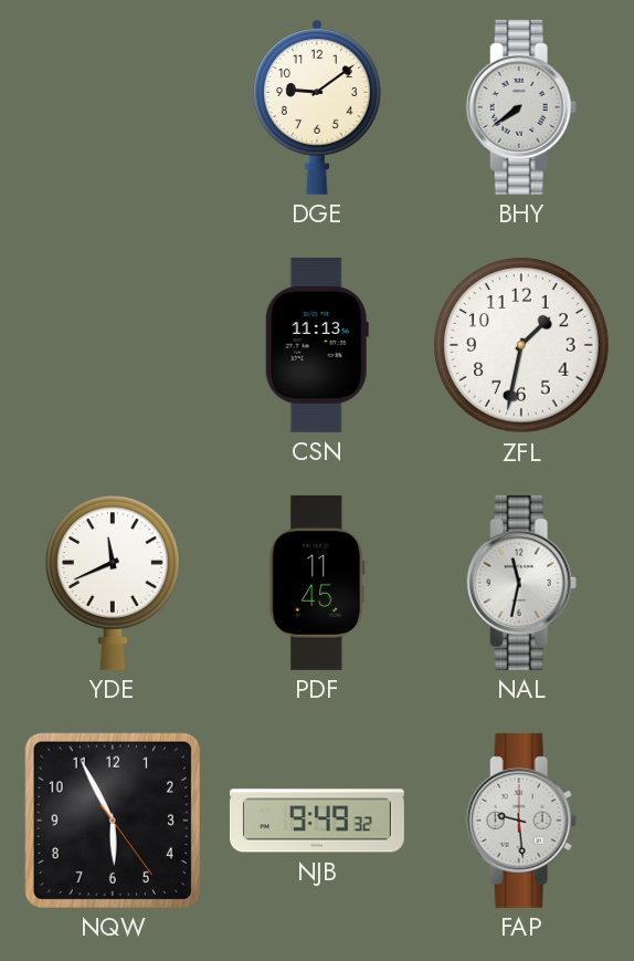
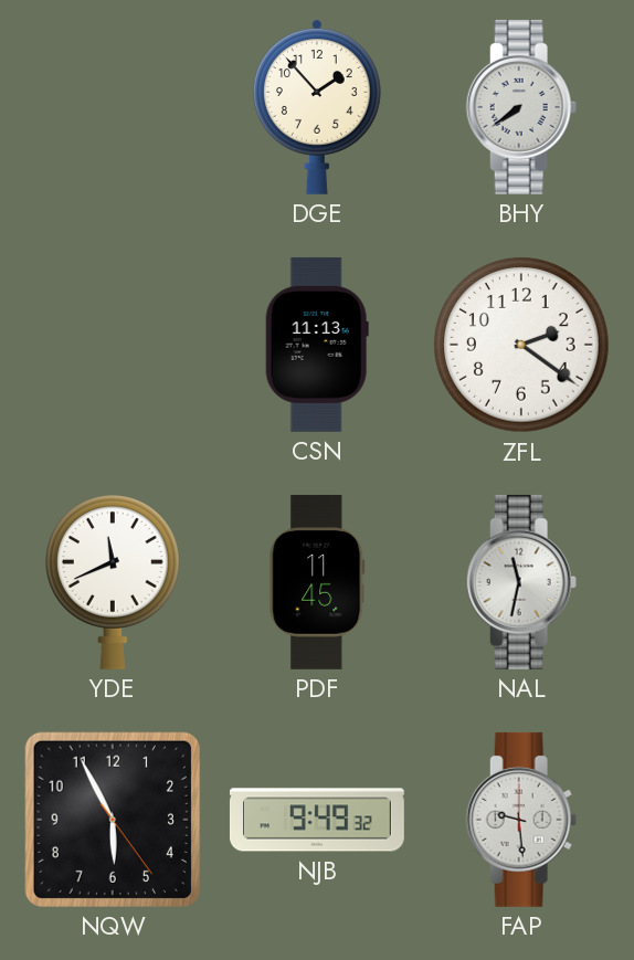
DGE: 9:09 -> 1:53
ZFL: 1:32 -> 2:21
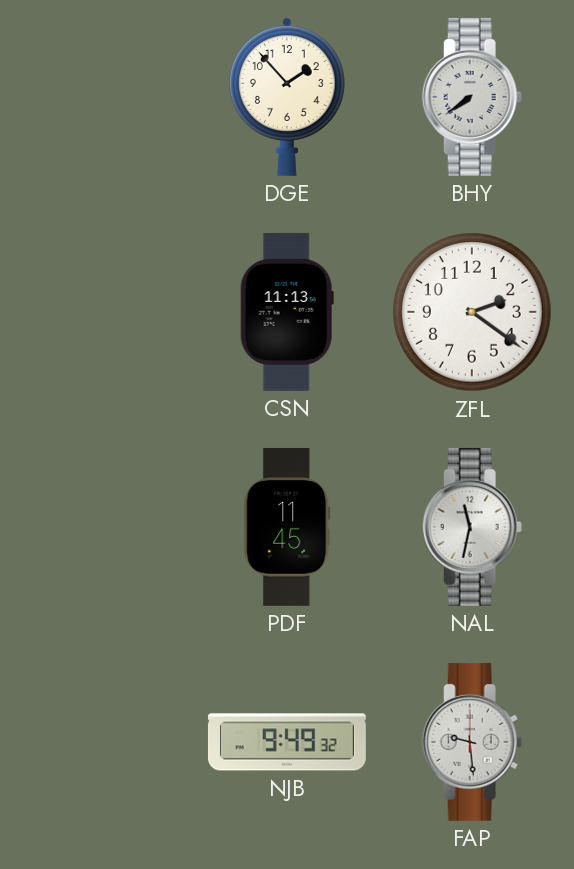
YDE: 11:41 -> none
NQW: 5:55 -> none
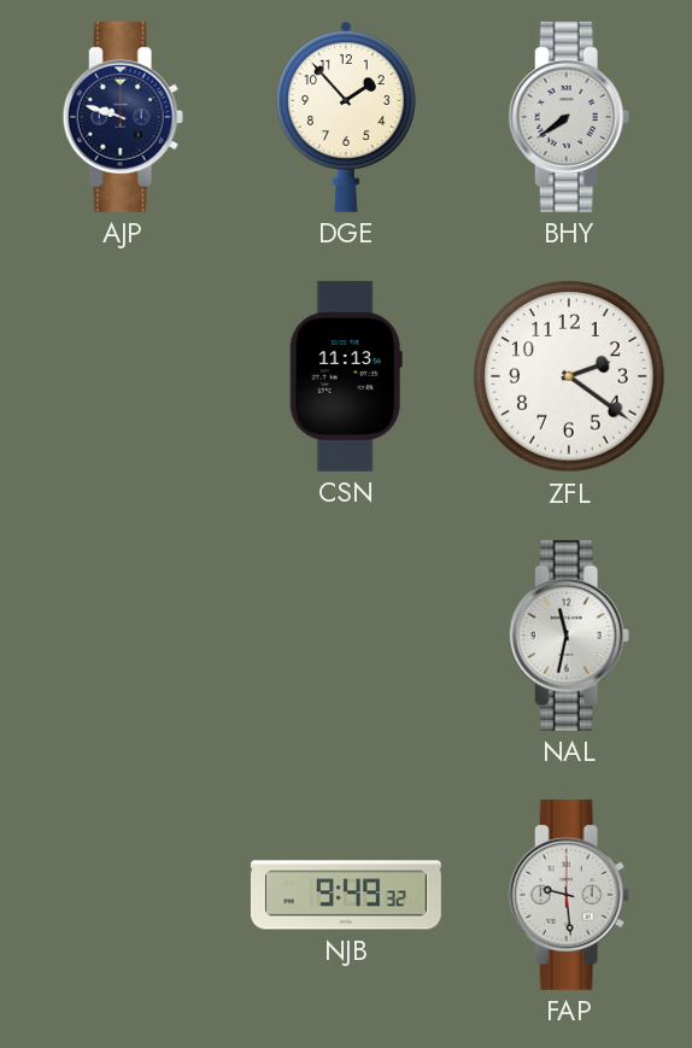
AJP: none -> 9:48
PDF: 11:45 -> none
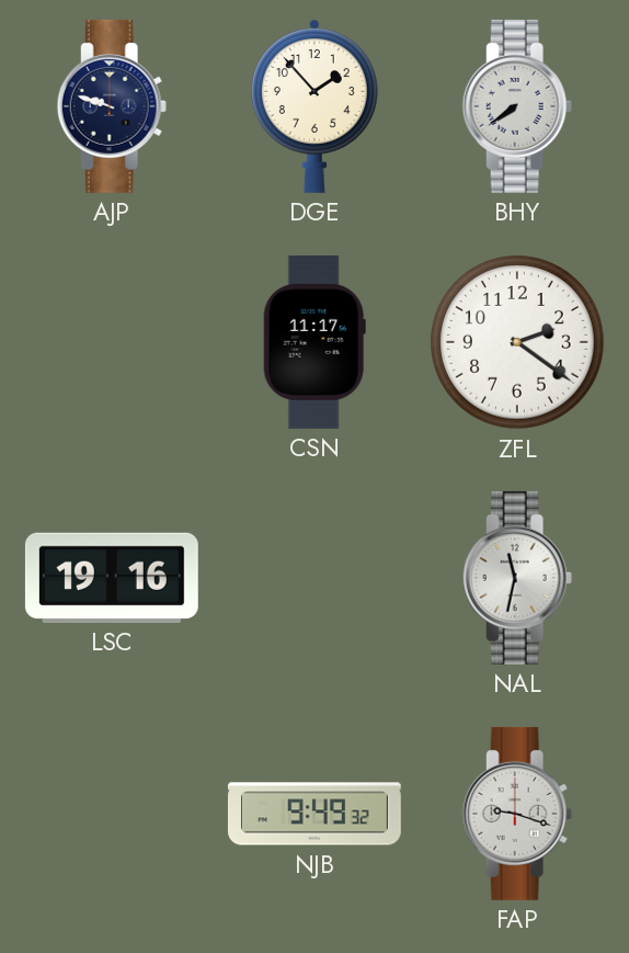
CSN: 11:13 -> 11:17
LSC: none -> 19:16
FAP: 9:29 -> 9:18
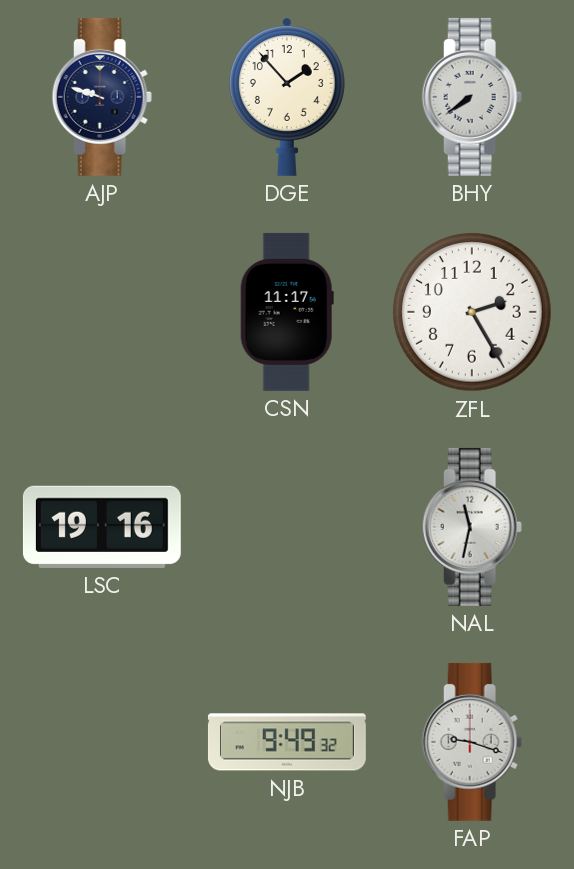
ZFL: 2:21 -> 2:25
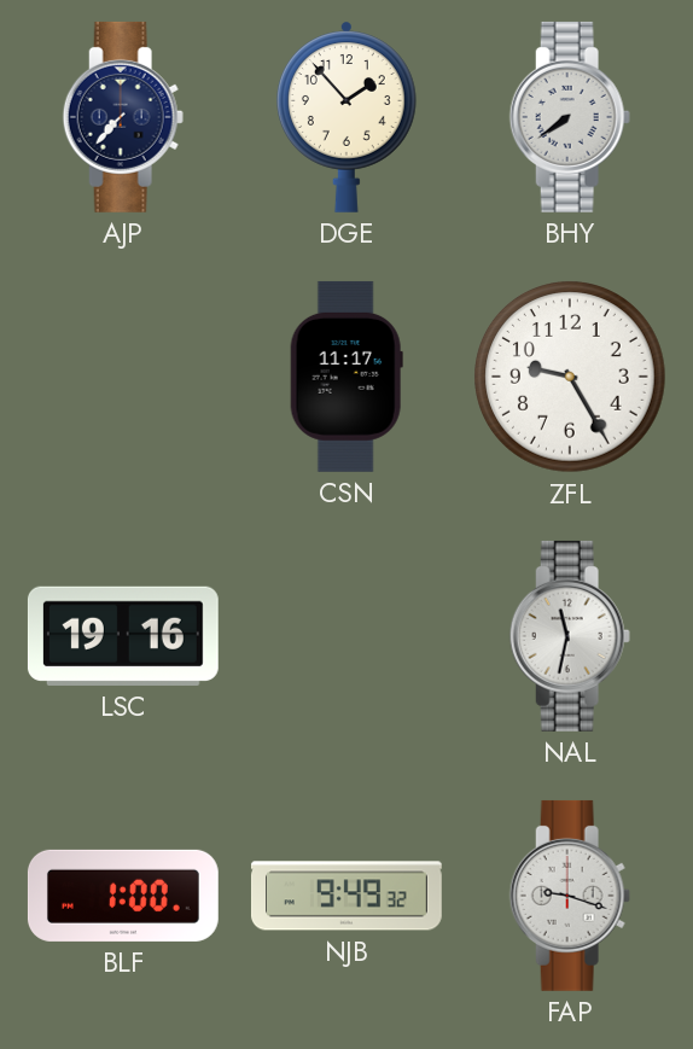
AJP: 9:48 -> 7:37
ZFL: 2:25 -> 9:25
BLF: none -> 1:00
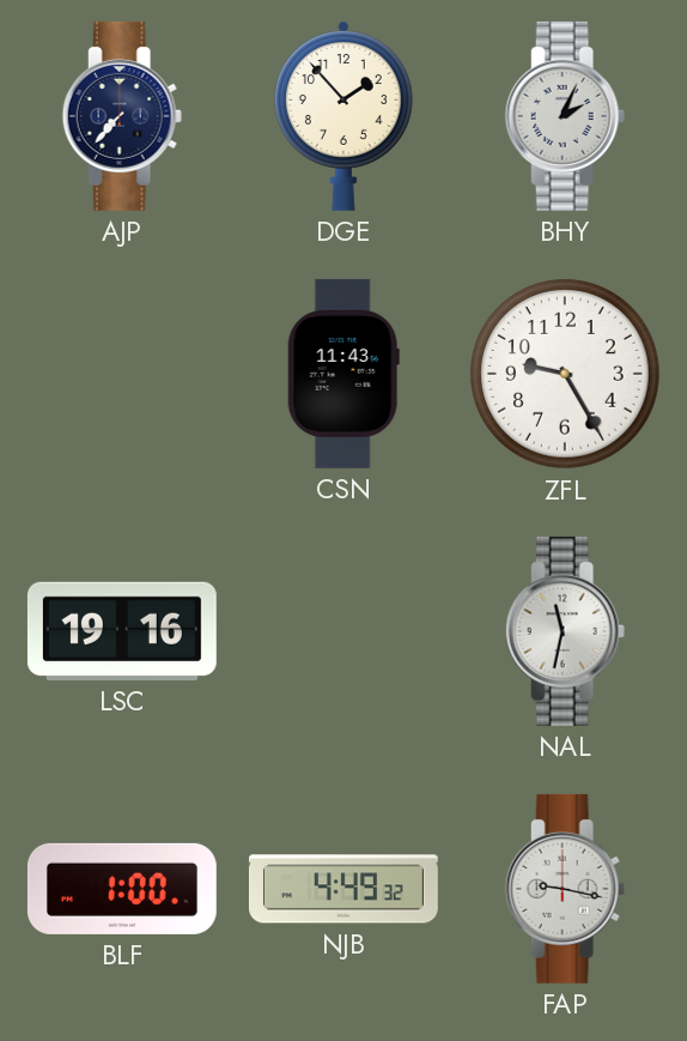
BHY: 7:39 -> 2:04
CSN: 11:17 -> 11:43
NJB: 9:49 -> 4:49
FAP: 9:18 -> 9:17
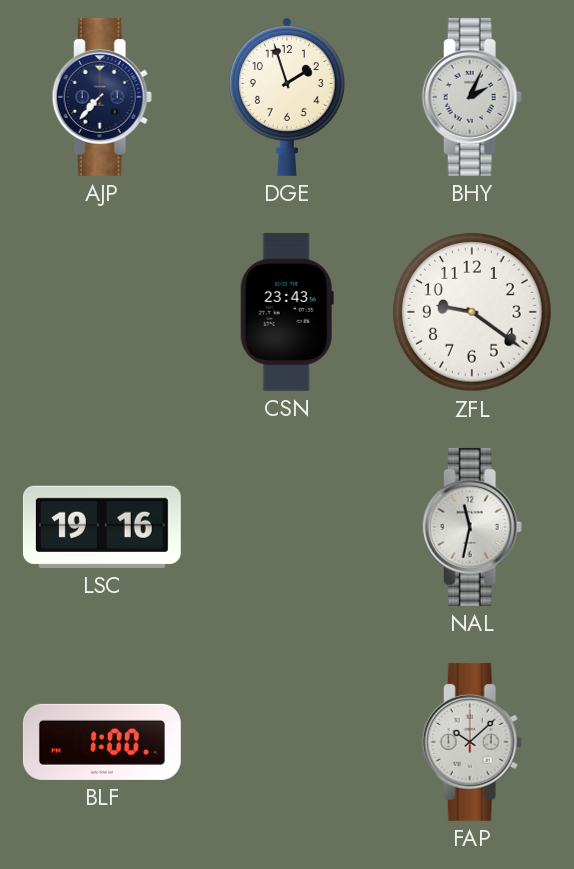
DGE: 1:53 -> 1:57
CSN: 11:43 -> 23:43
ZFL: 9:25 -> 9:21
NJB: 4:49 -> none
FAP: 9:17 -> 10:08
